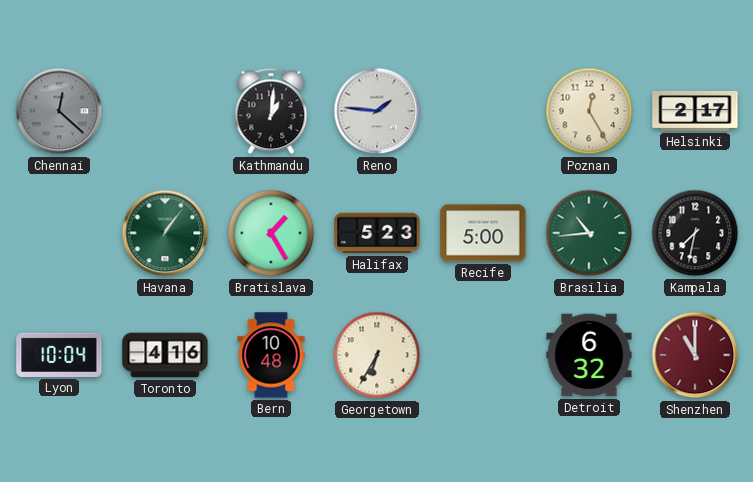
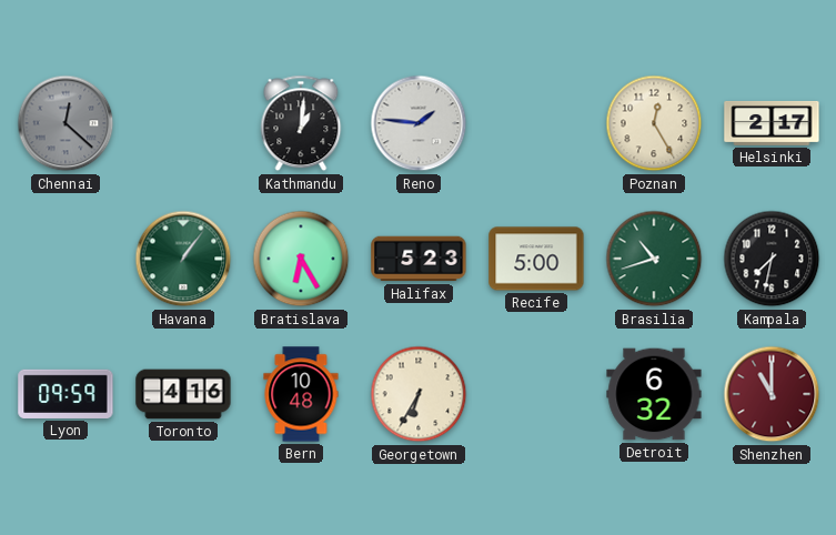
Bratislava: 1:25 -> 6:25
Brasilia: 10:44 -> 10:42
Lyon: 10:04 -> 09:59
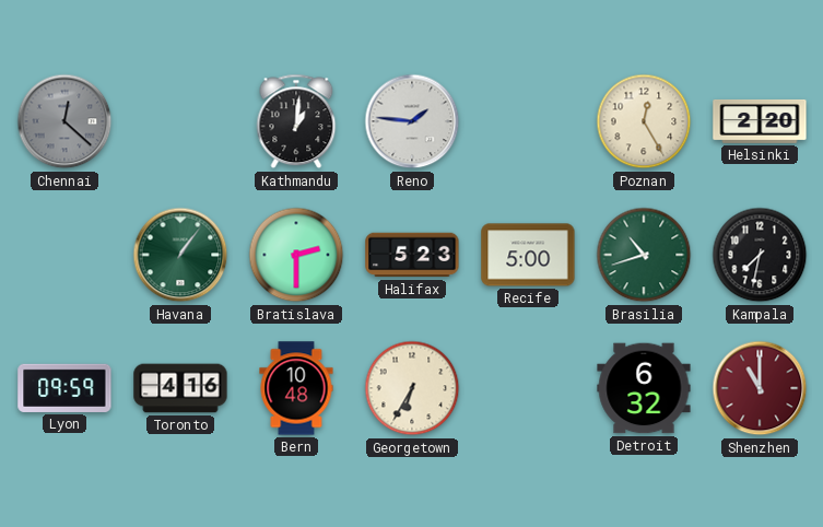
Helsinki: 2:17 -> 2:20
Bratislava: 6:25 -> 2:30
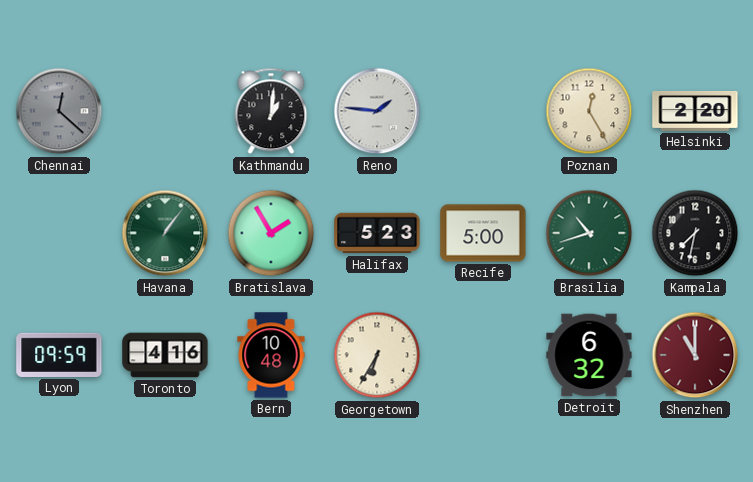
Bratislava: 2:30 -> 1:55
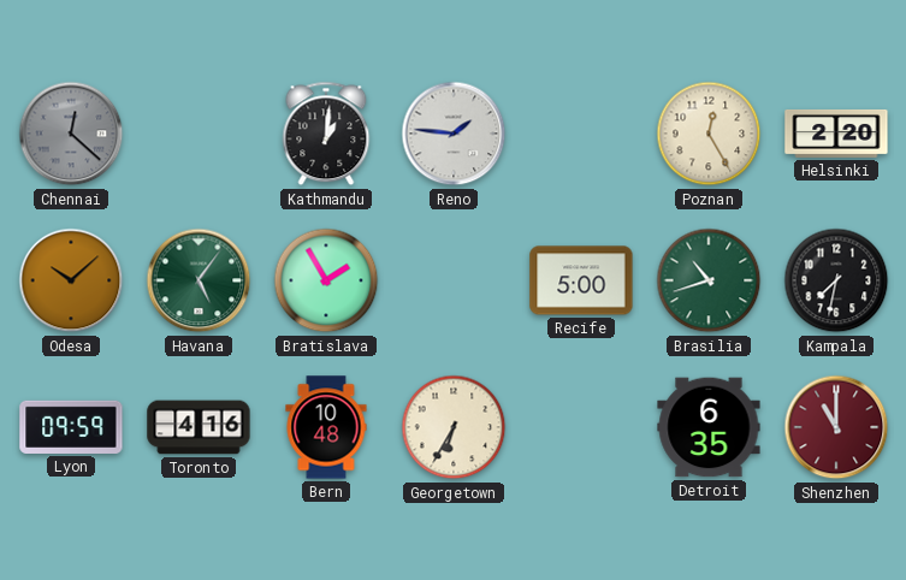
Odesa: none -> 10:08
Havana: 1:06 -> 5:06
Halifax: 5:23 -> none
Detroit: 6:32 -> 6:35
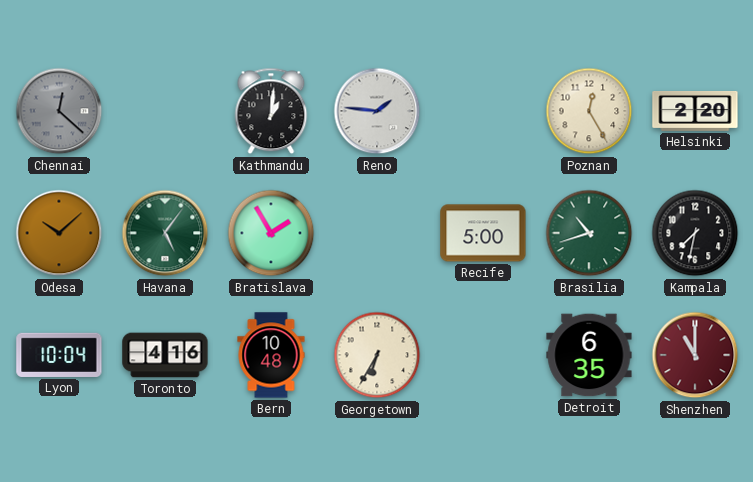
Lyon: 09:59 -> 10:04
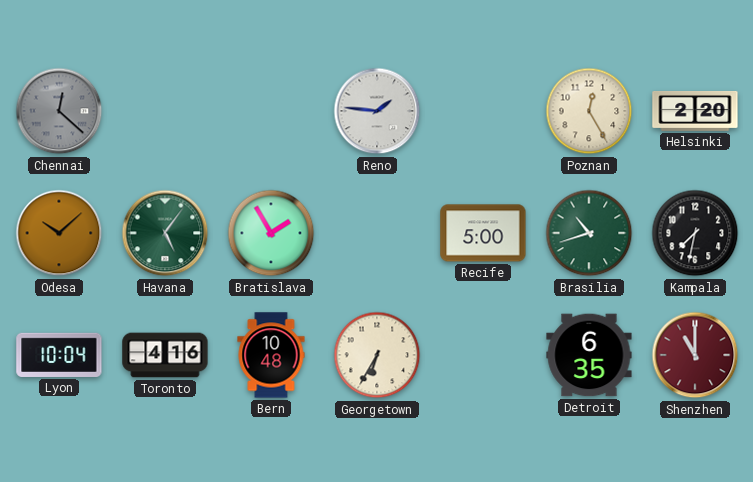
Kathmandu: 1:01 -> none
